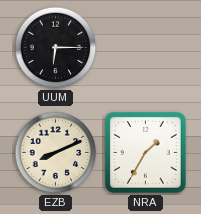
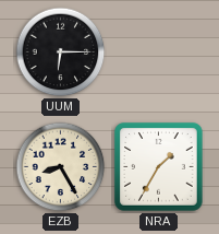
EZB: 8:11 -> 8:25
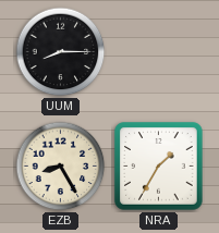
UUM: 6:15 -> 8:15
